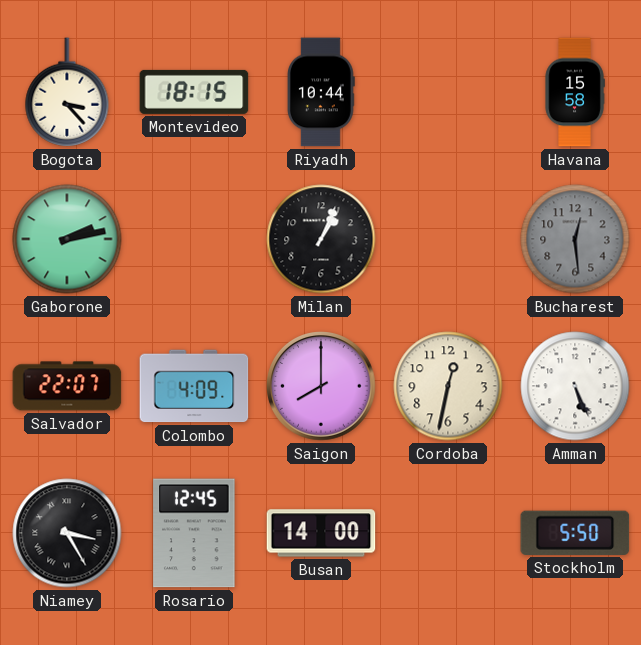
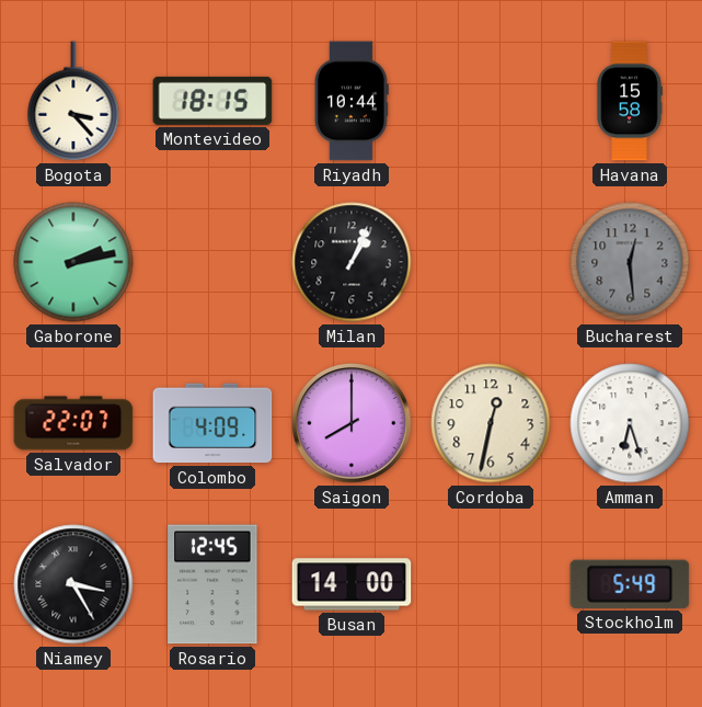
Amman: 5:26 -> 6:27
Stockholm: 5:50 -> 5:49
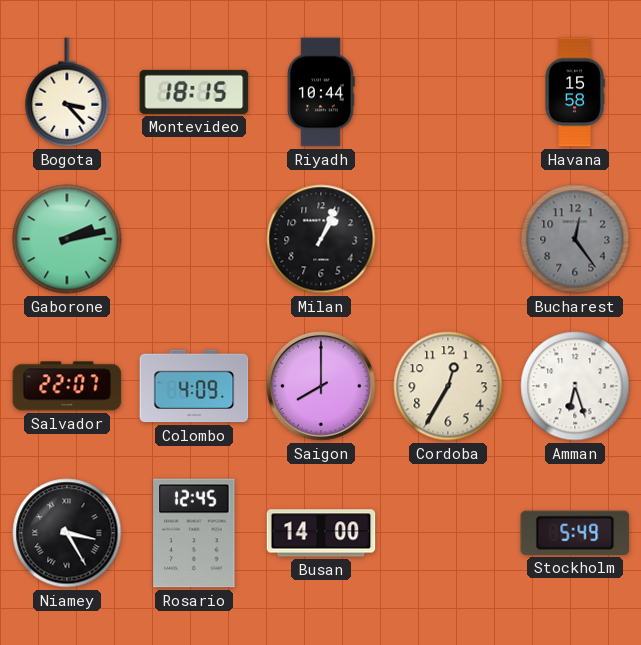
Bucharest: 12:29 -> 12:24
Cordoba: 12:32 -> 12:35
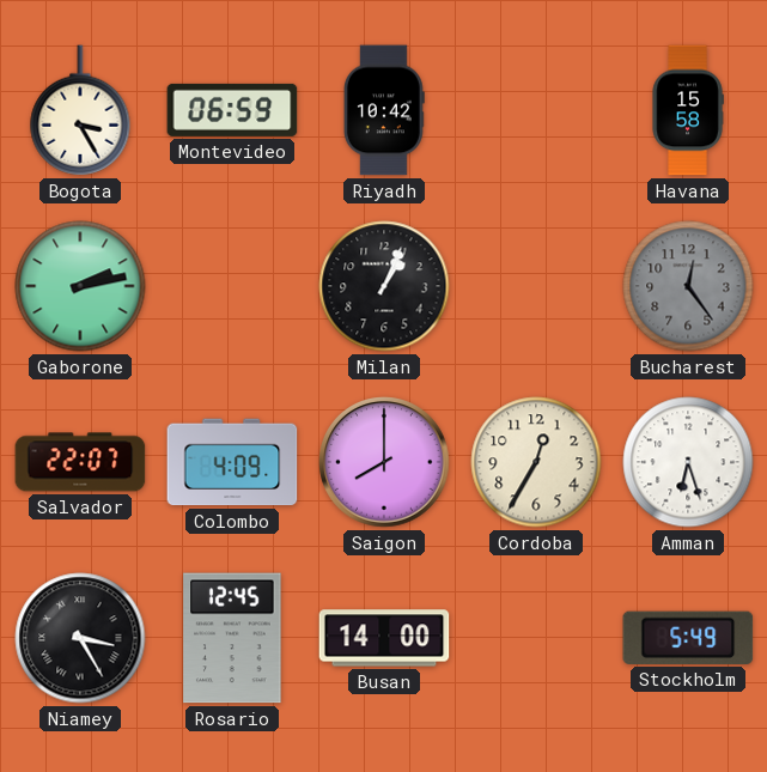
Bogota: 3:23 -> 3:25
Montevideo: 18:15 -> 06:59
Riyadh: 10:44 -> 10:42
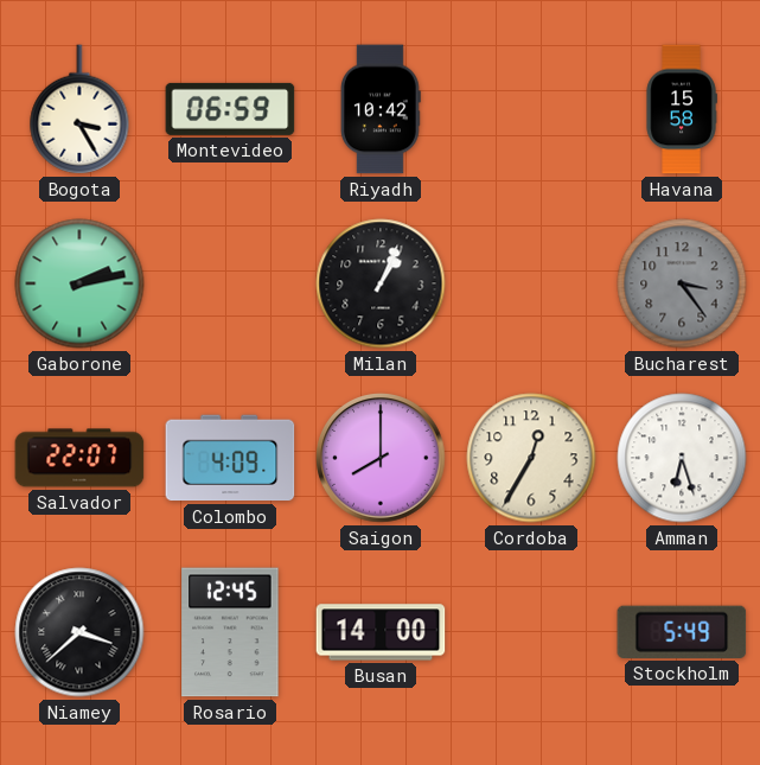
Bucharest: 12:24 -> 3:24
Niamey: 3:25 -> 3:38
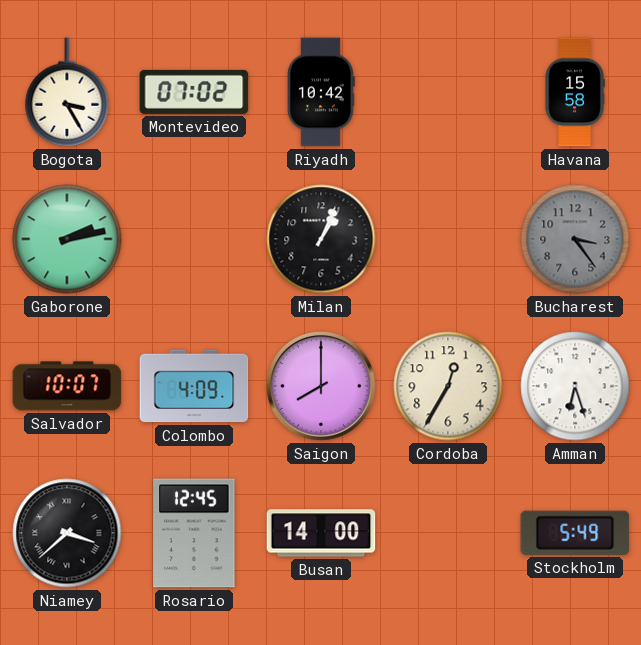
Montevideo: 06:59 -> 07:02
Salvador: 22:07 -> 10:07
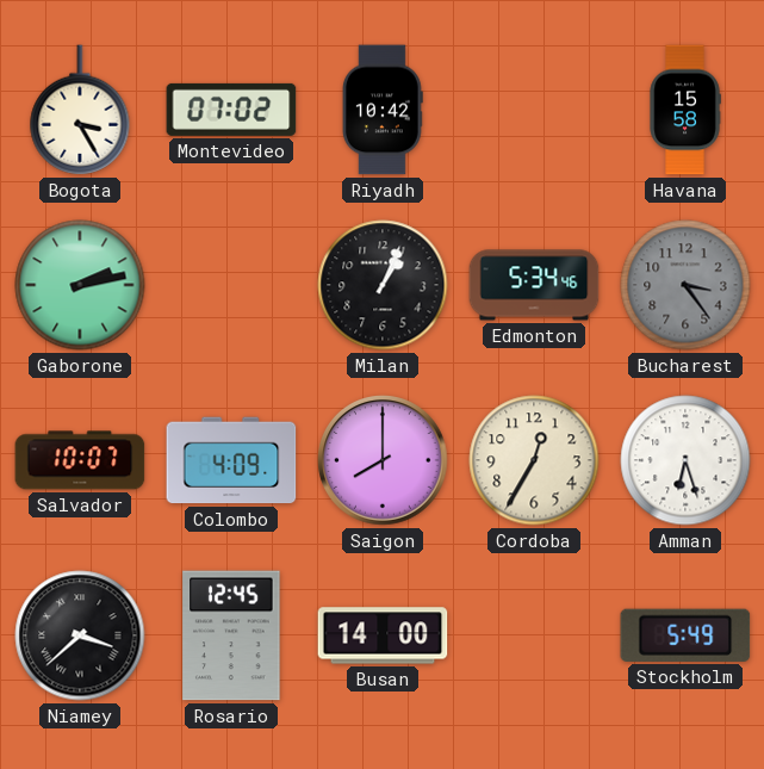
Edmonton: none -> 5:34
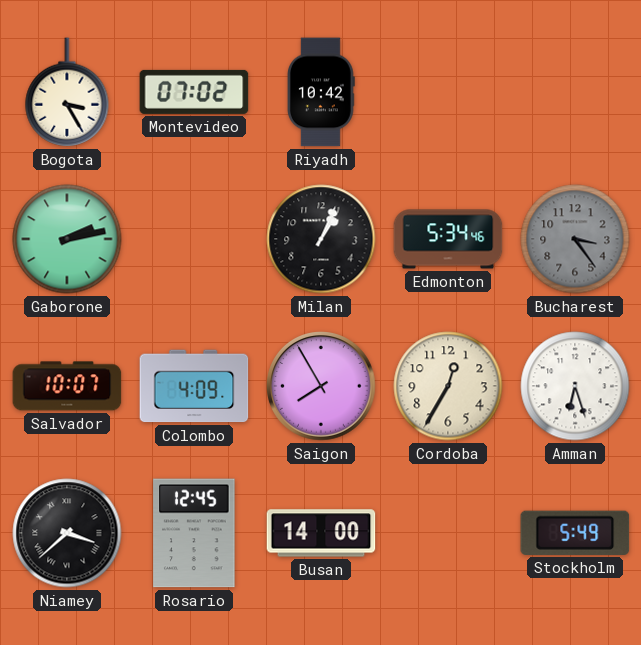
Havana: 15:58 -> none
Saigon: 8:00 -> 7:55
